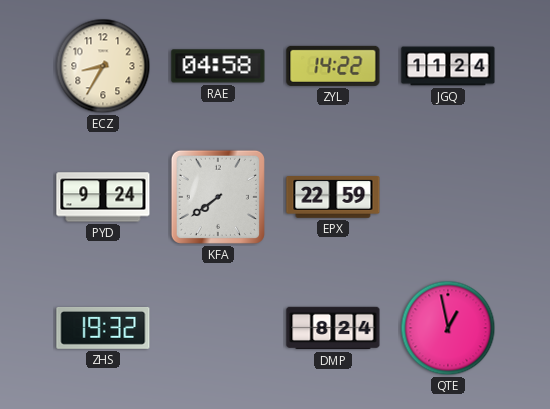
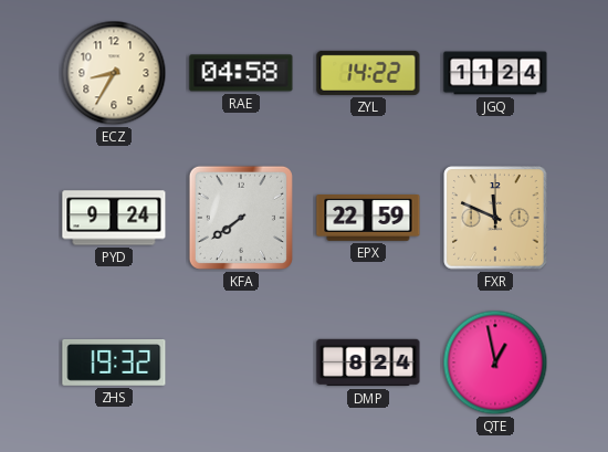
FXR: none -> 11:49
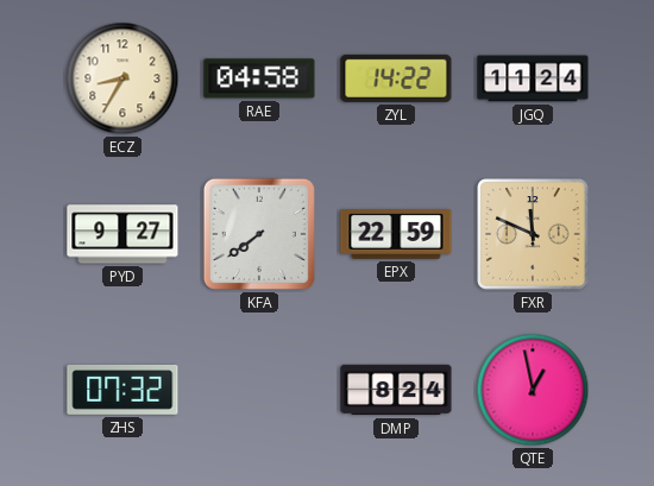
PYD: 9:24 -> 9:27
ZHS: 19:32 -> 07:32
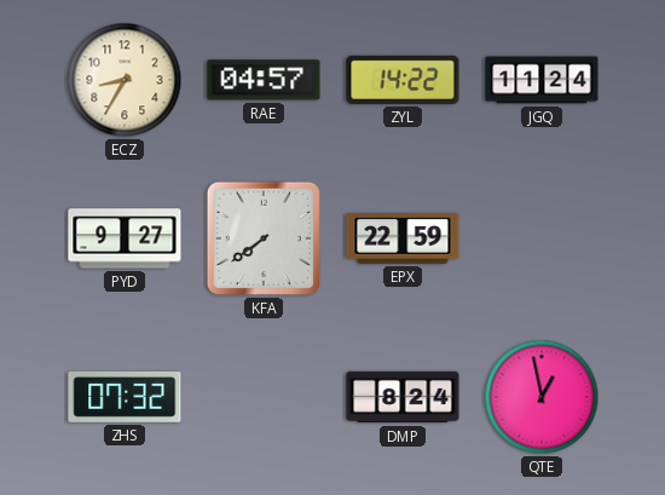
RAE: 04:58 -> 04:57
FXR: 11:49 -> none
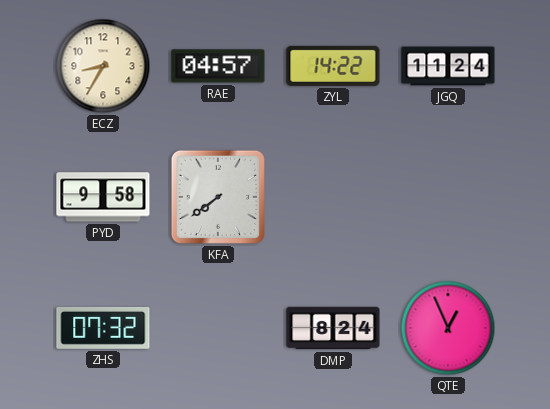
PYD: 9:27 -> 9:58
EPX: 22:59 -> none
QTE: 12:58 -> 12:56
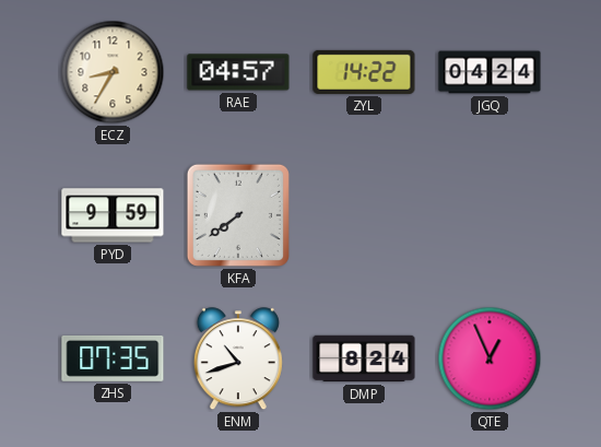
JGQ: 11:24 -> 04:24
PYD: 9:58 -> 9:59
ZHS: 07:32 -> 07:35
ENM: none -> 10:42
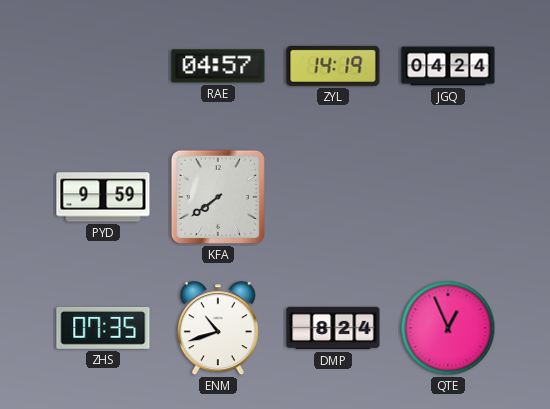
ECZ: 8:35 -> none
ZYL: 14:22 -> 14:19
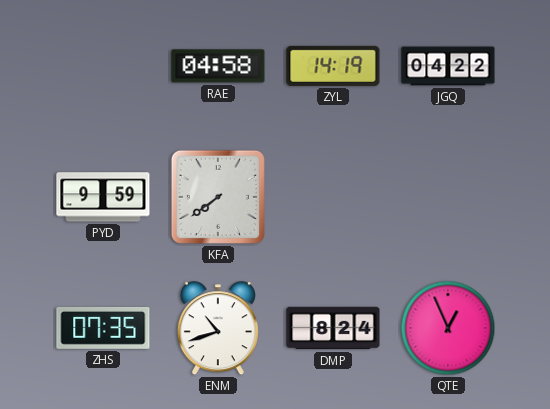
RAE: 04:57 -> 04:58
JGQ: 04:24 -> 04:22
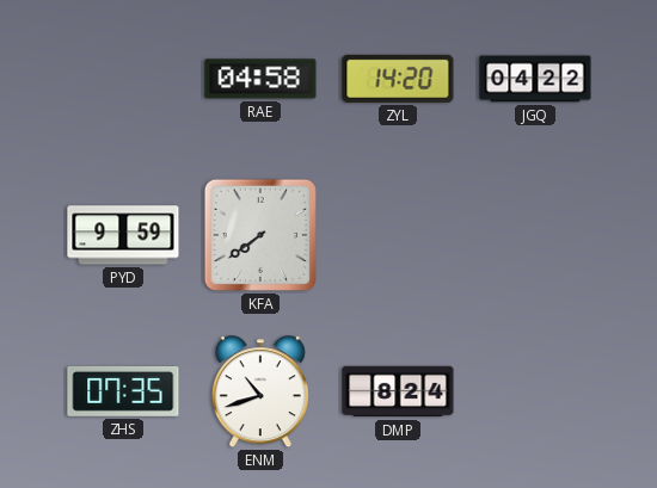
ZYL: 14:19 -> 14:20
QTE: 12:56 -> none
